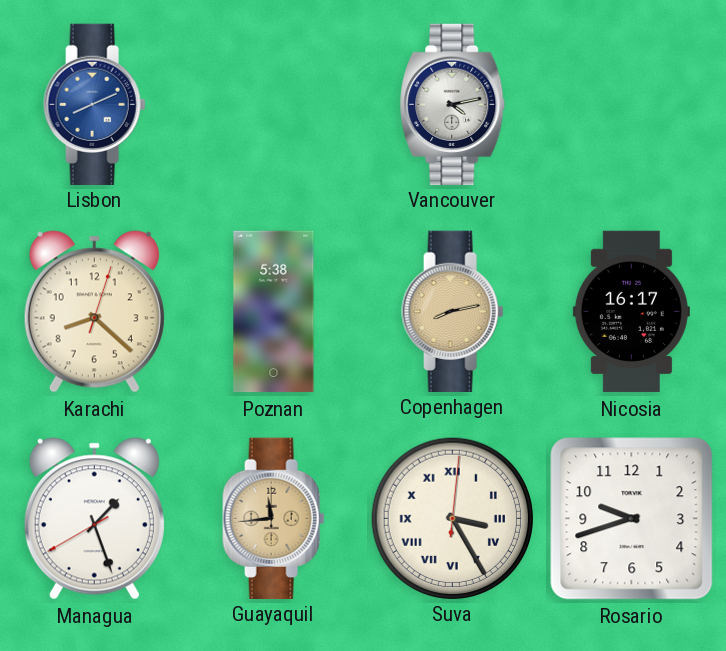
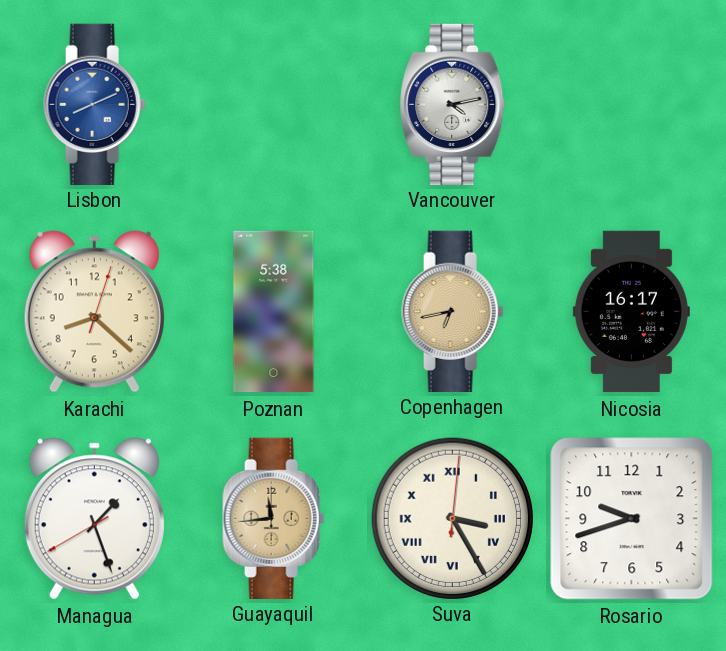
Copenhagen: 8:13 -> 6:43
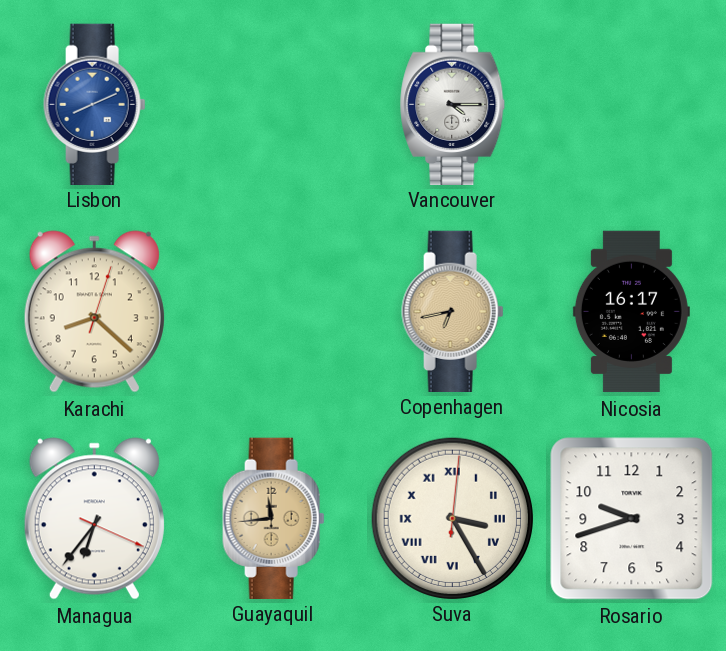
Vancouver: 4:13 -> 4:15
Poznan: 5:38 -> none
Managua: 1:26 -> 6:36
